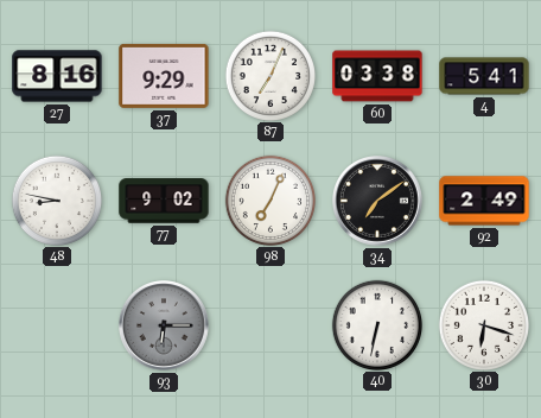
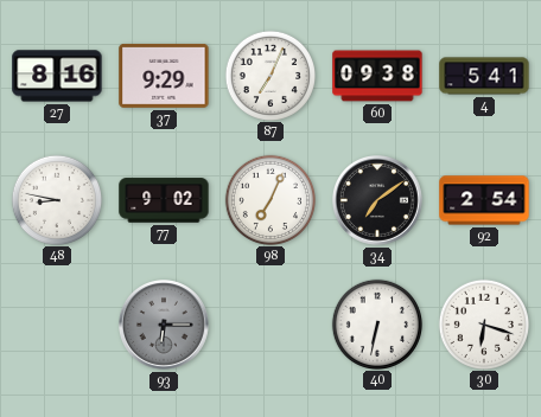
60: 03:38 -> 09:38
92: 2:49 -> 2:54
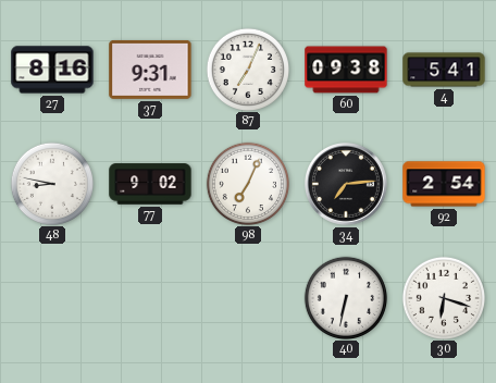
37: 9:29 -> 9:31
34: 7:09 -> 7:14
93: 6:15 -> none
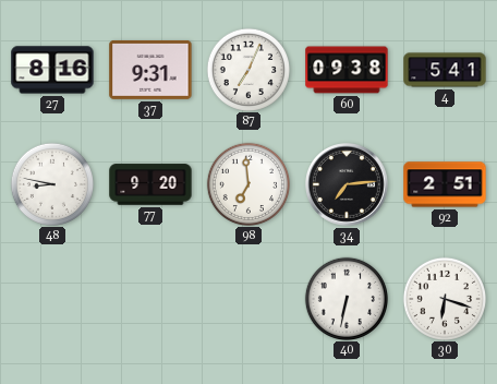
77: 9:02 -> 9:20
98: 7:04 -> 6:59
92: 2:54 -> 2:51
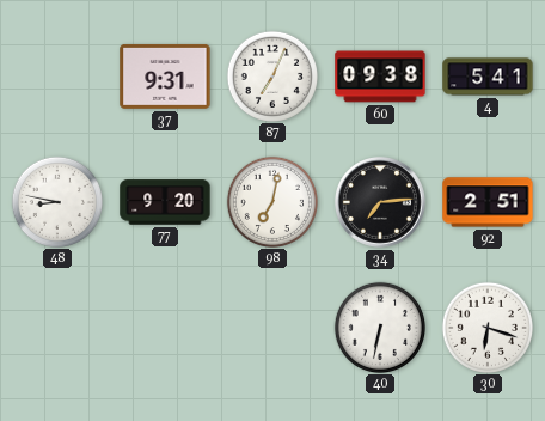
27: 8:16 -> none
98: 6:59 -> 7:02
